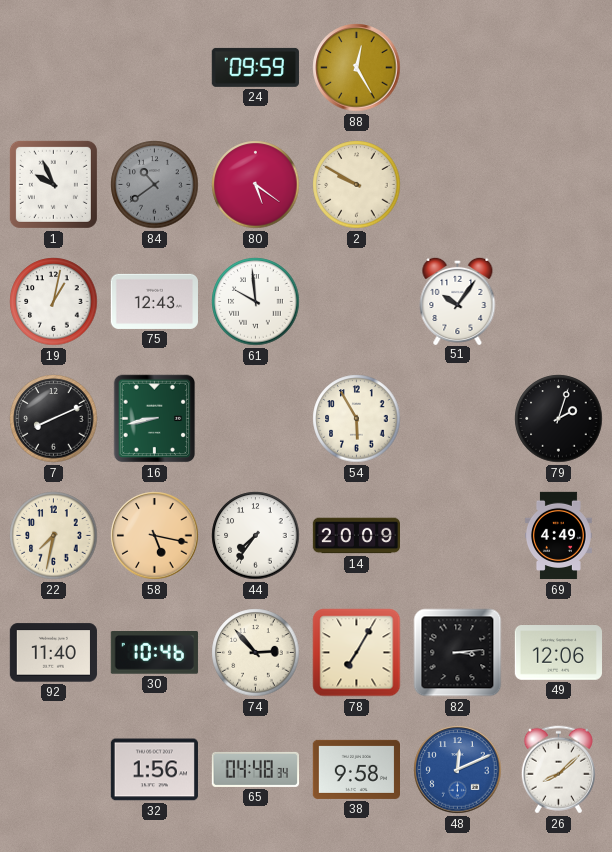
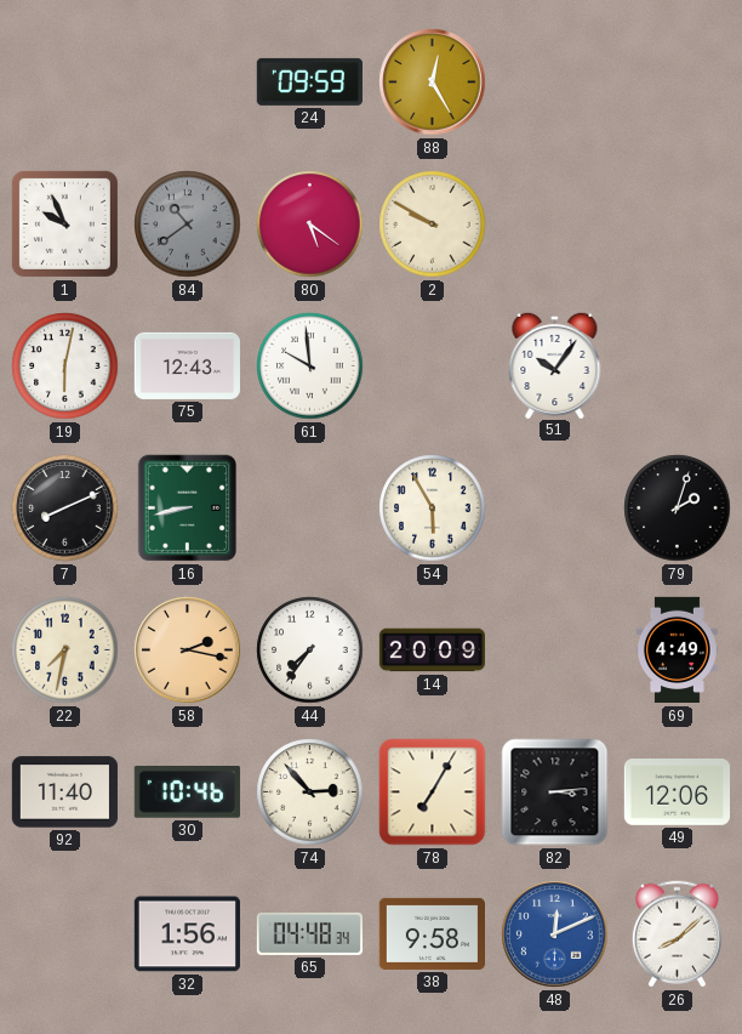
19: 1:02 -> 6:02
58: 5:17 -> 2:17
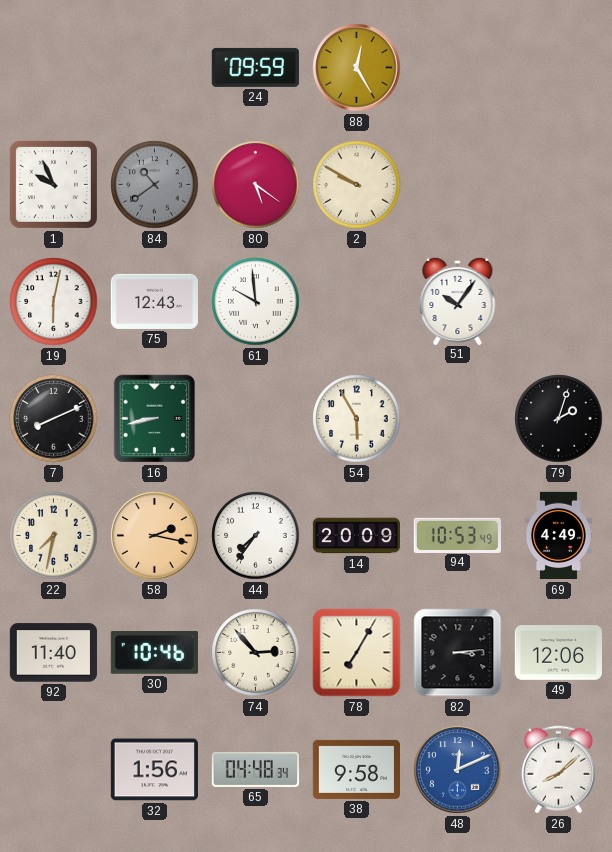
94: none -> 10:53
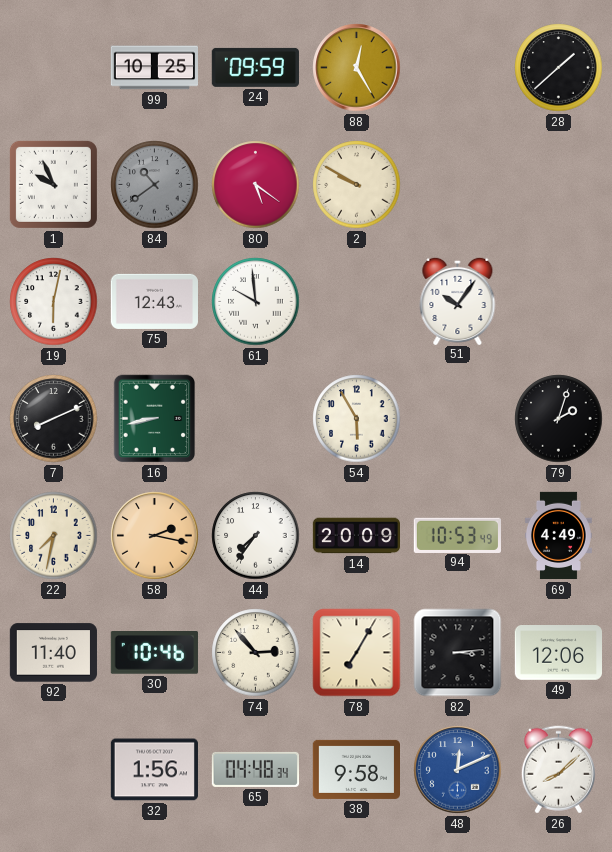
99: none -> 10:25
28: none -> 1:38
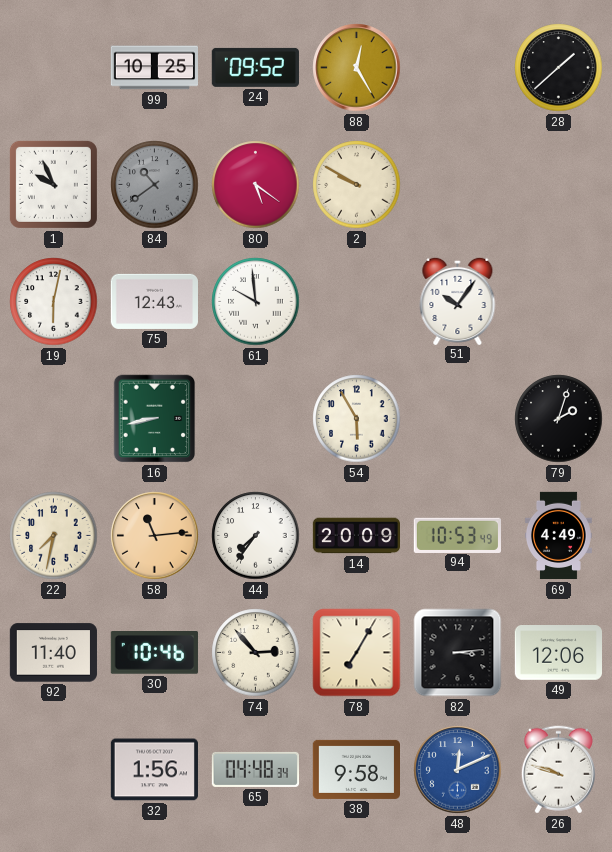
24: 09:59 -> 09:52
7: 8:11 -> none
58: 2:17 -> 11:14
26: 8:08 -> 9:48
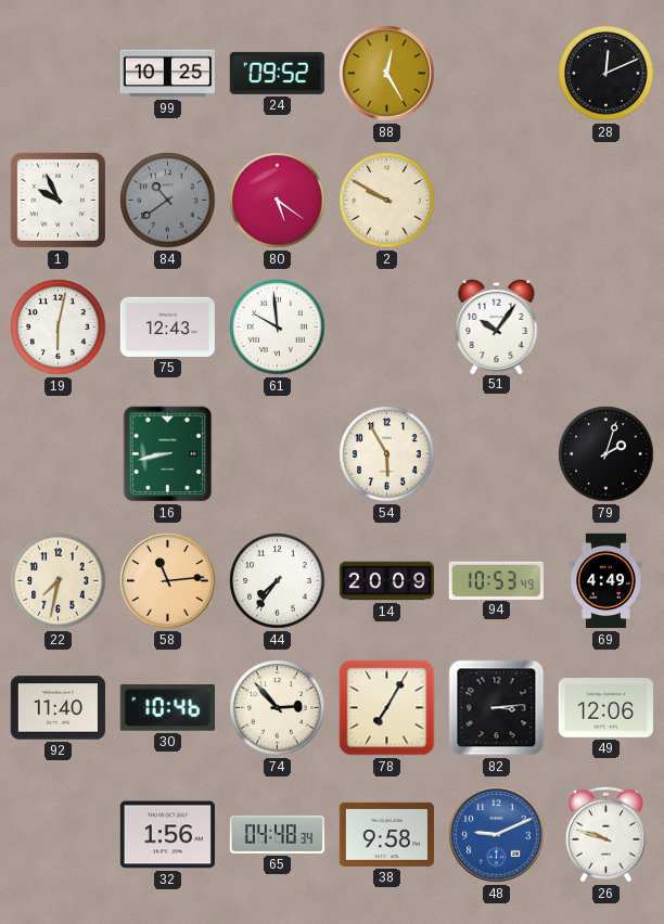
28: 1:38 -> 12:11
48: 12:11 -> 9:11
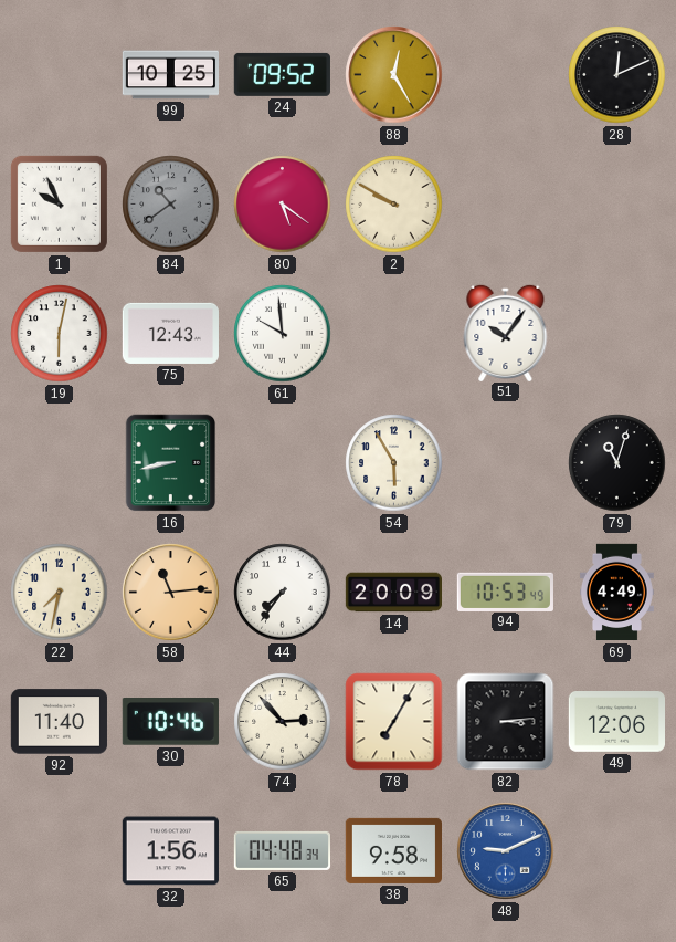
79: 2:03 -> 11:03
26: 9:48 -> none
